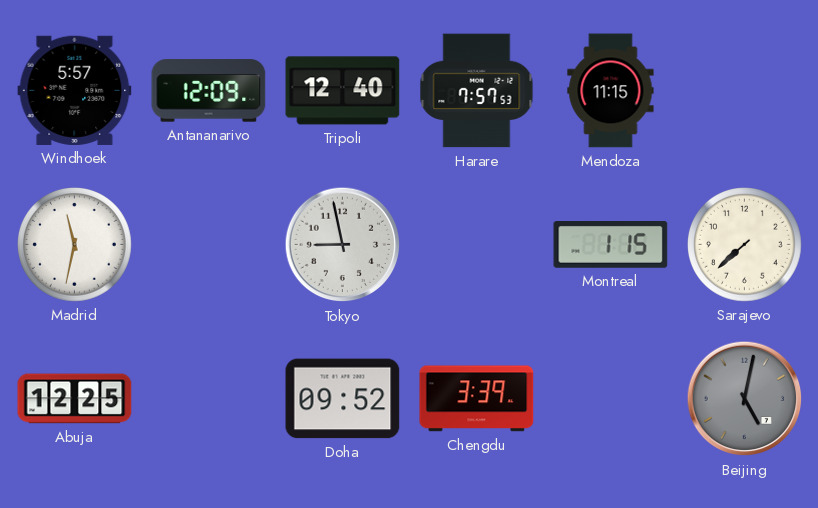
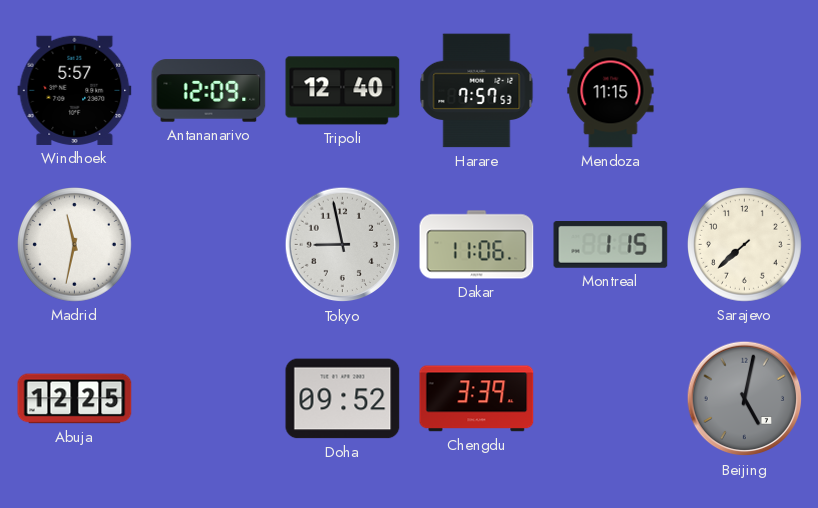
Dakar: none -> 11:06
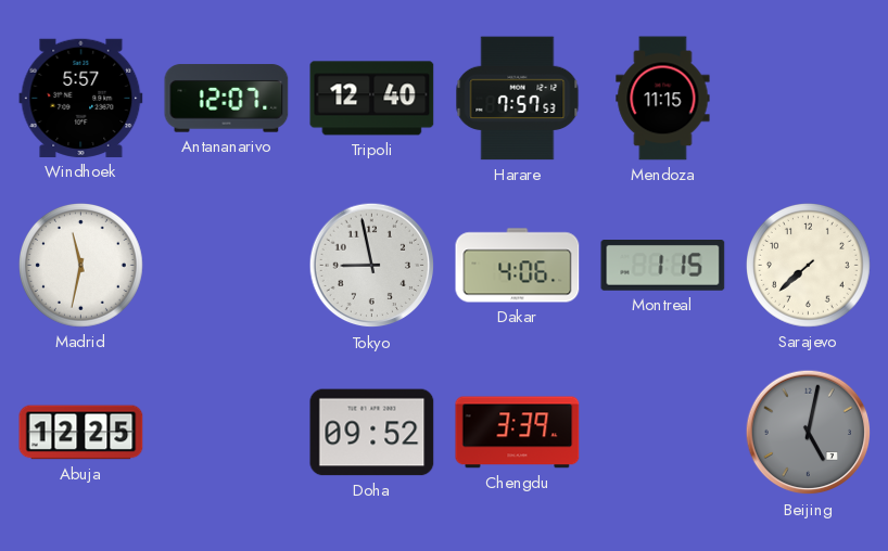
Antananarivo: 12:09 -> 12:07
Dakar: 11:06 -> 4:06
